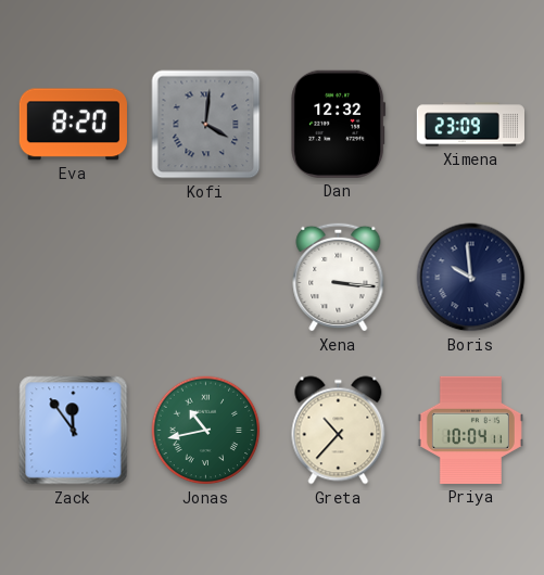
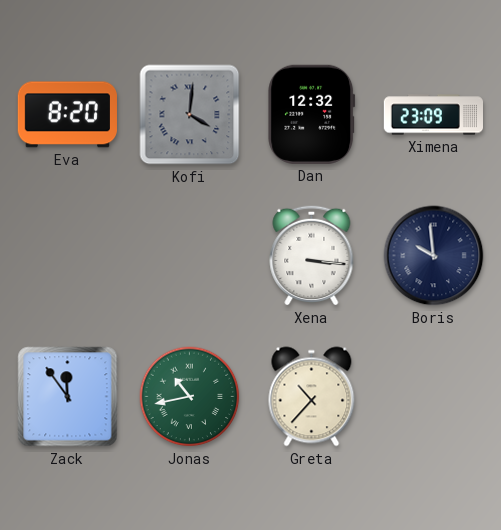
Priya: 10:04 -> none
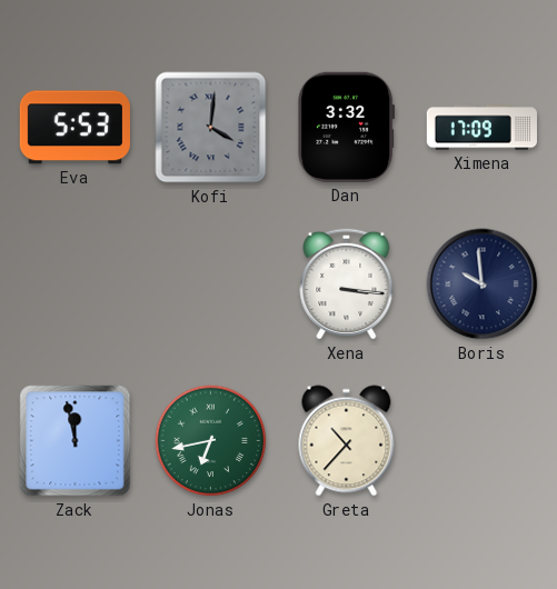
Eva: 8:20 -> 5:53
Dan: 12:32 -> 3:32
Ximena: 23:09 -> 17:09
Zack: 11:54 -> 11:58
Jonas: 10:43 -> 6:43
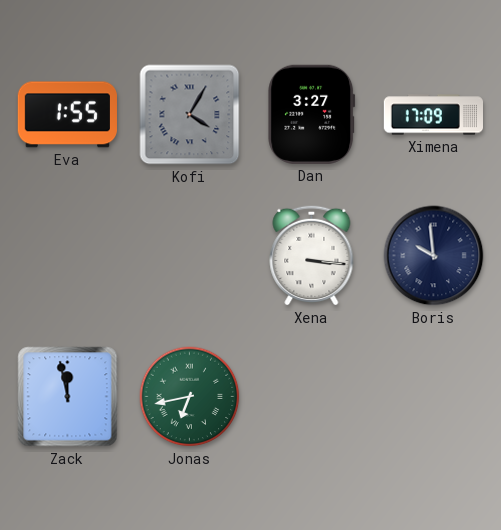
Eva: 5:53 -> 1:55
Kofi: 4:01 -> 4:05
Dan: 3:32 -> 3:27
Greta: 10:37 -> none
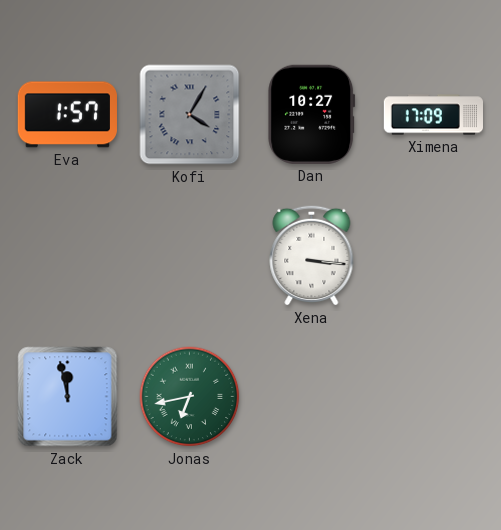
Eva: 1:55 -> 1:57
Dan: 3:27 -> 10:27
Boris: 9:59 -> none
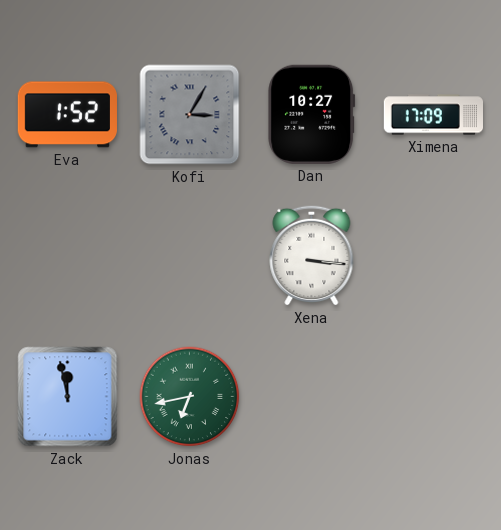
Eva: 1:57 -> 1:52
Kofi: 4:05 -> 3:05
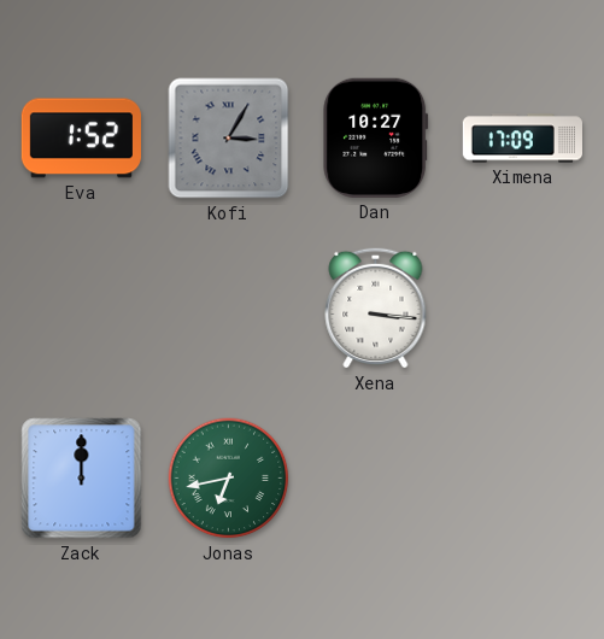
Zack: 11:58 -> 12:00
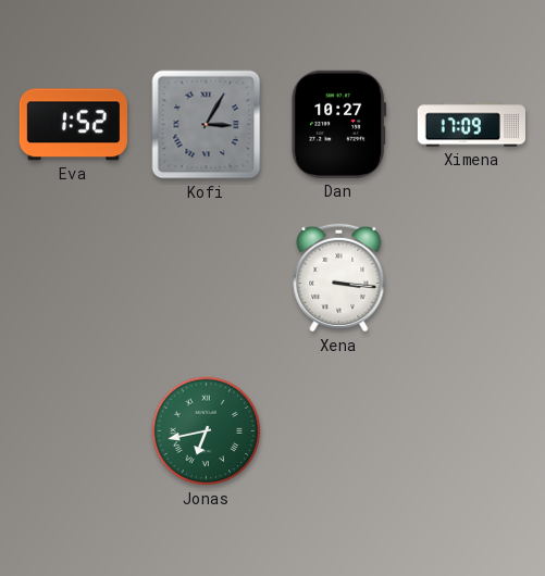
Zack: 12:00 -> none
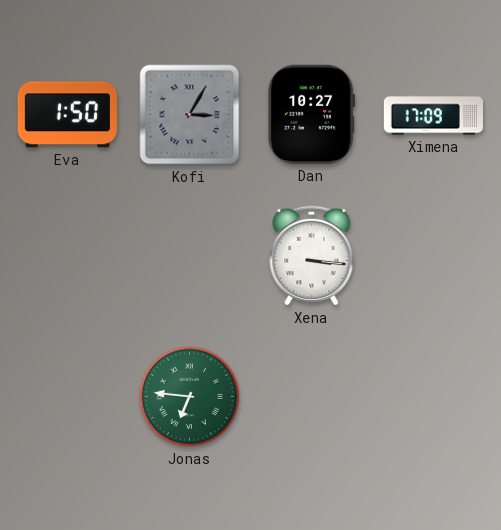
Eva: 1:52 -> 1:50
Jonas: 6:43 -> 6:46
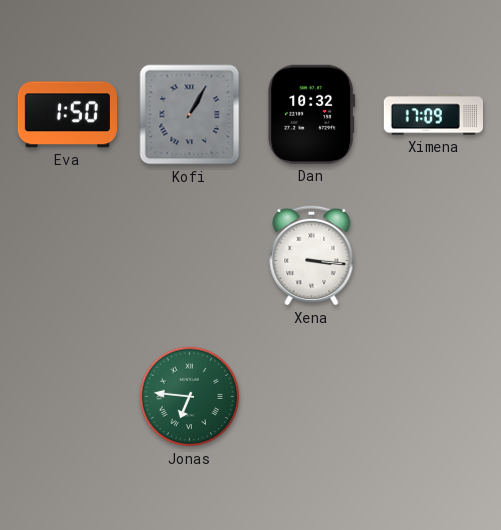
Kofi: 3:05 -> 1:05
Dan: 10:27 -> 10:32
